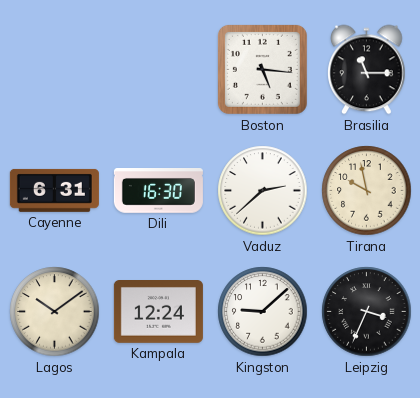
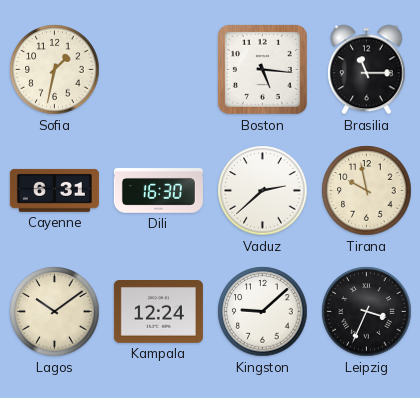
Sofia: none -> 1:32
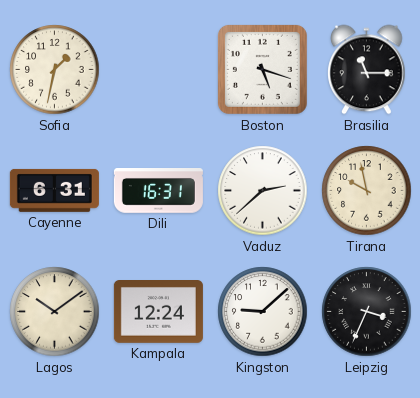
Boston: 5:16 -> 5:18
Dili: 16:30 -> 16:31
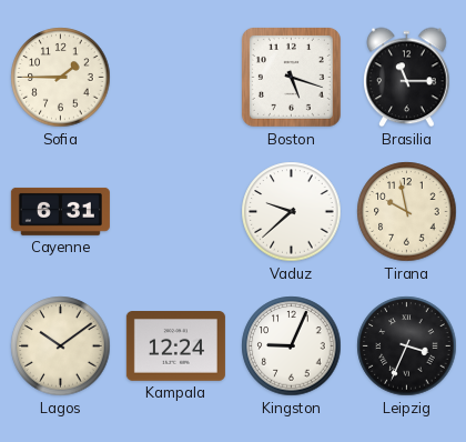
Sofia: 1:32 -> 1:45
Dili: 16:31 -> none
Vaduz: 2:38 -> 9:38
Kingston: 9:08 -> 9:04
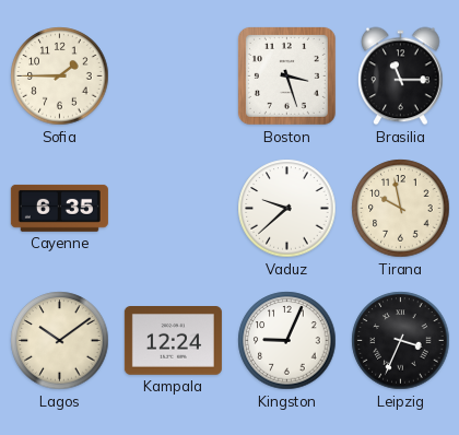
Boston: 5:18 -> 3:27
Cayenne: 6:31 -> 6:35
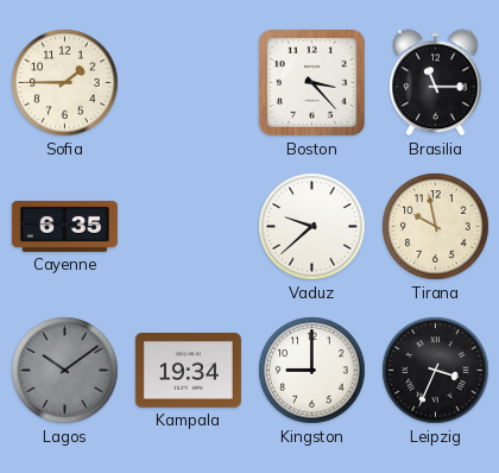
Boston: 3:27 -> 3:23
Lagos dial: cream -> grey
Kampala: 12:24 -> 19:34
Kingston: 9:04 -> 9:00
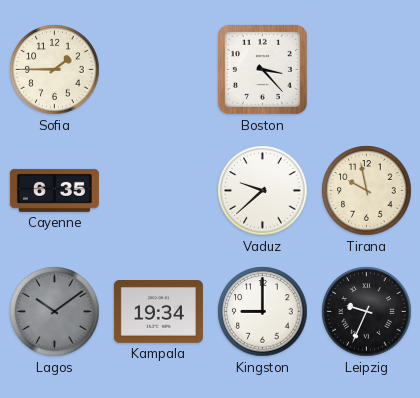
Brasilia: 11:15 -> none
Leipzig: 3:34 -> 9:34
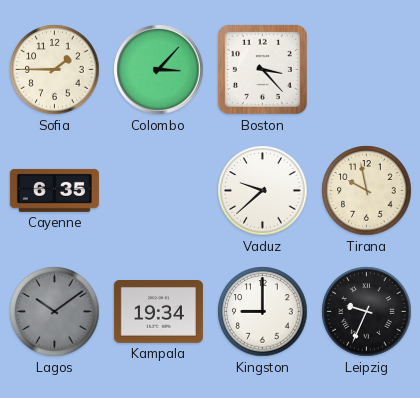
Colombo: none -> 3:07
